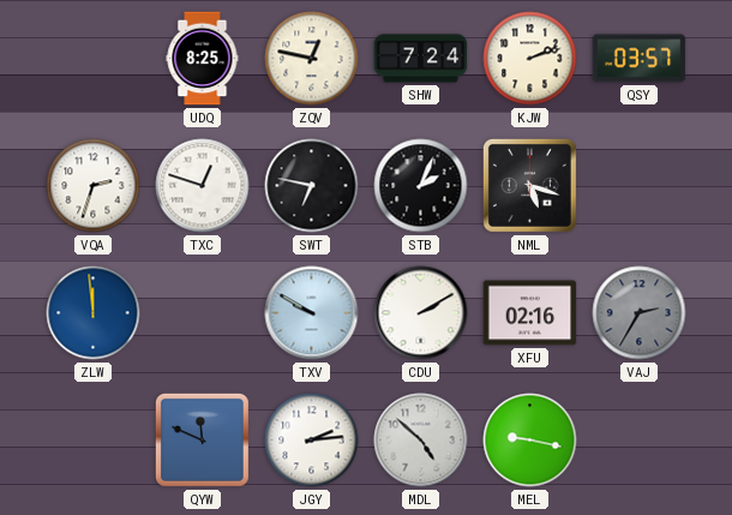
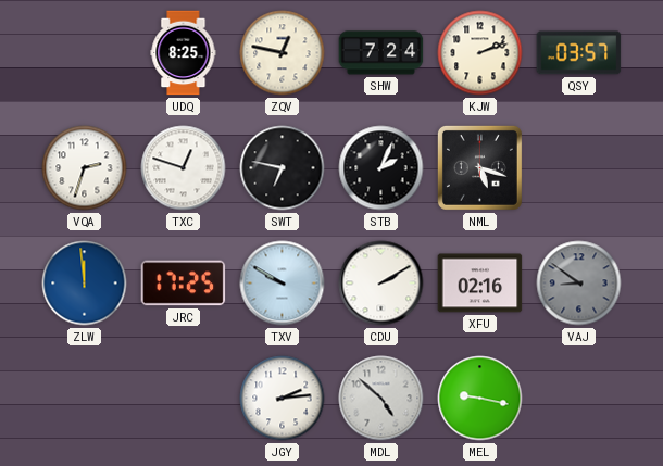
JRC: none -> 17:25
VAJ: 2:35 -> 8:51
QYW: 11:49 -> none
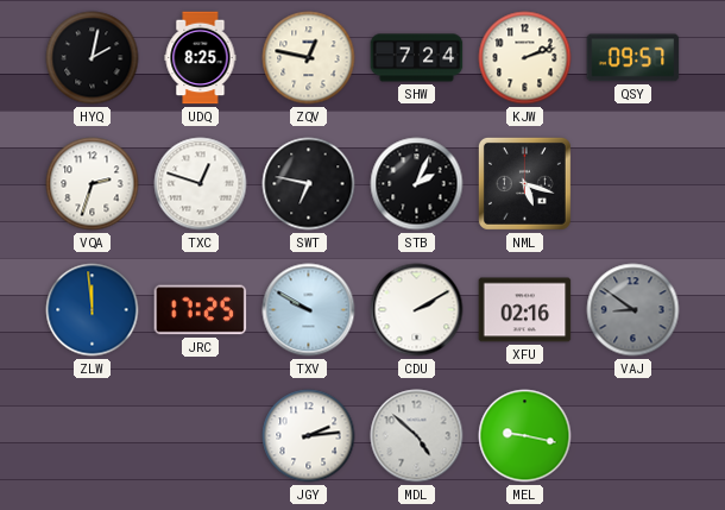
HYQ: none -> 2:02
QSY: 03:57 -> 09:57
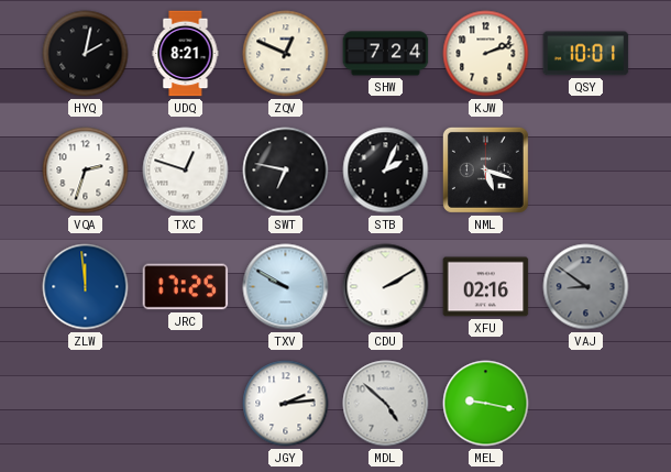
UDQ: 8:25 -> 8:21
ZQV: 12:47 -> 12:49
QSY: 09:57 -> 10:01
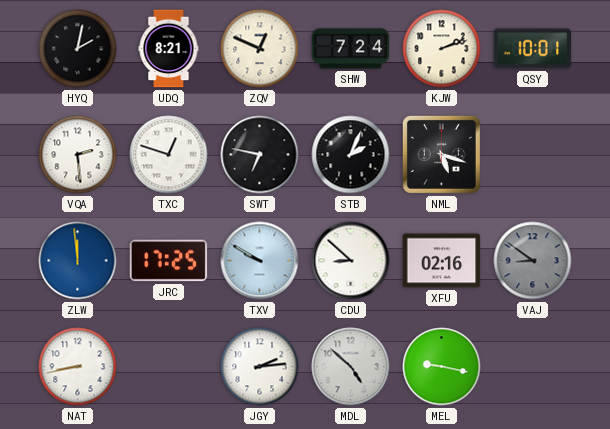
VQA: 2:33 -> 2:29
CDU: 2:10 -> 8:52
NAT: none -> 8:43
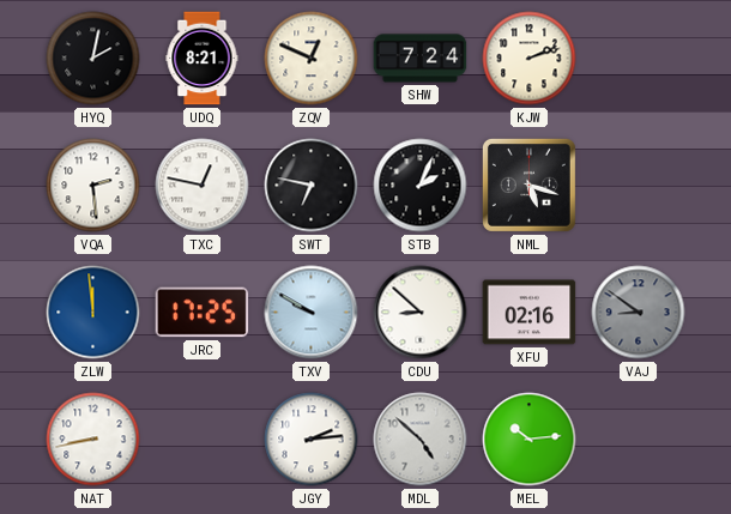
QSY: 10:01 -> none
TXC: 12:48 -> 12:47
MEL: 9:17 -> 10:14
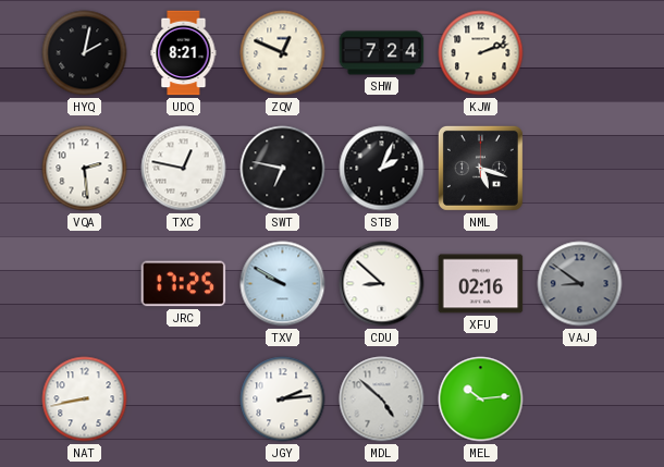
ZLW: 11:59 -> none
